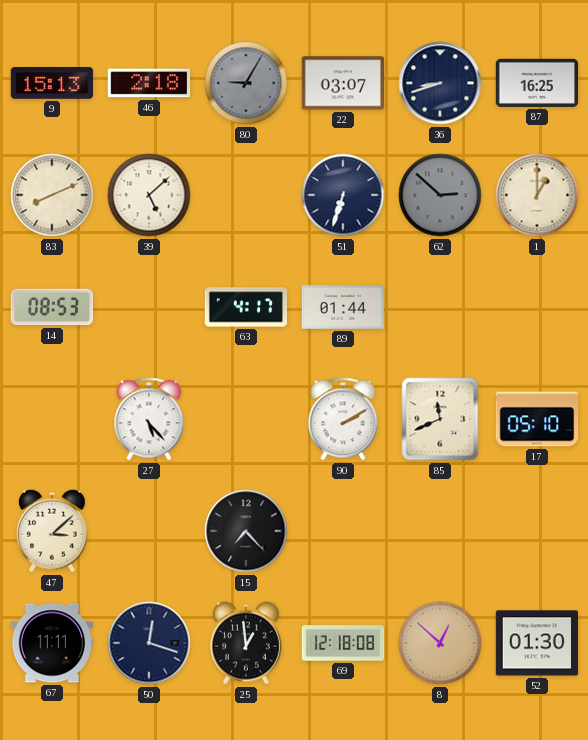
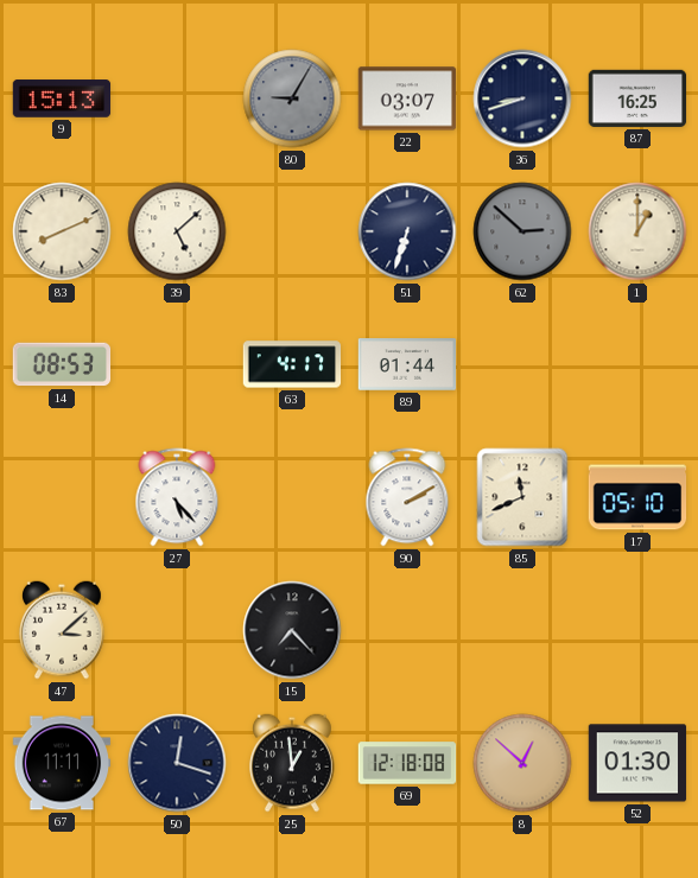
46: 2:18 -> none
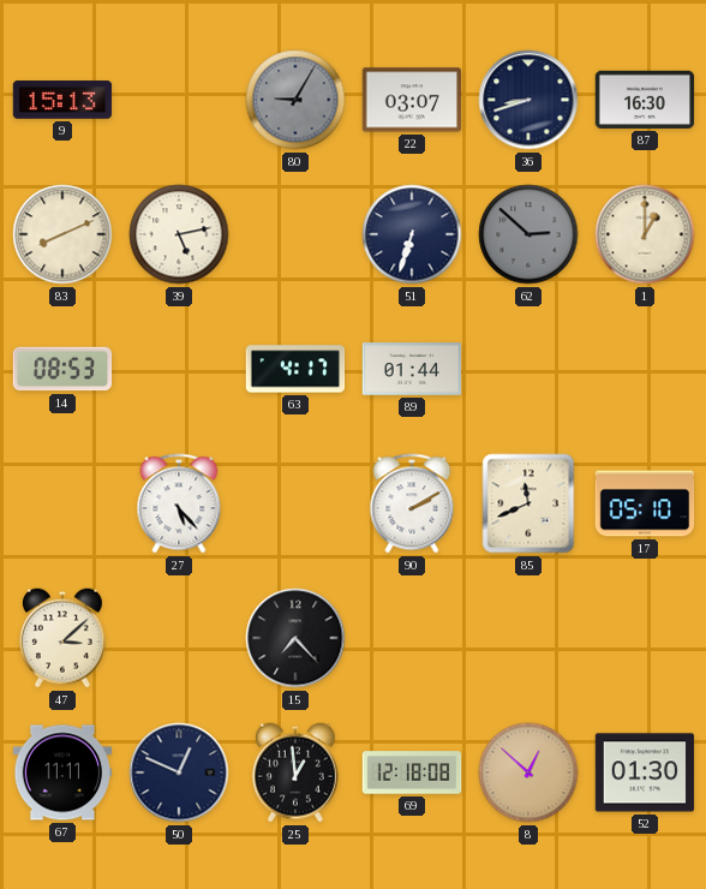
87: 16:25 -> 16:30
39: 5:08 -> 5:13
50: 12:18 -> 12:49
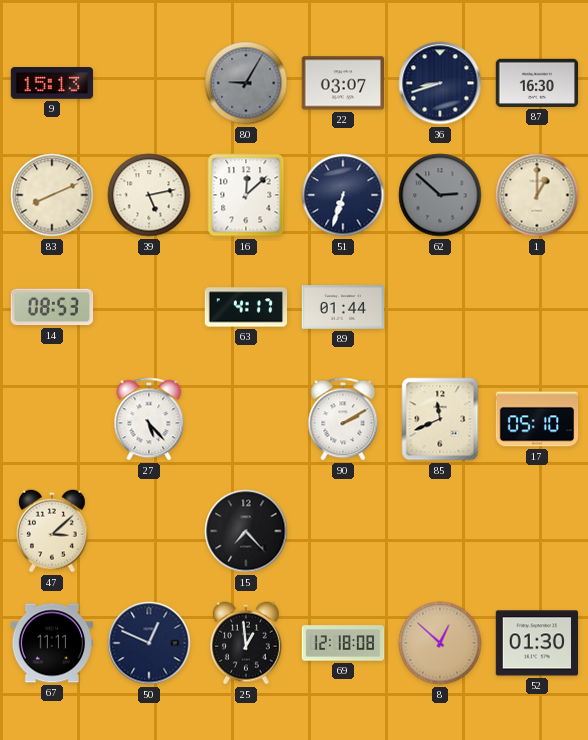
16: none -> 12:08
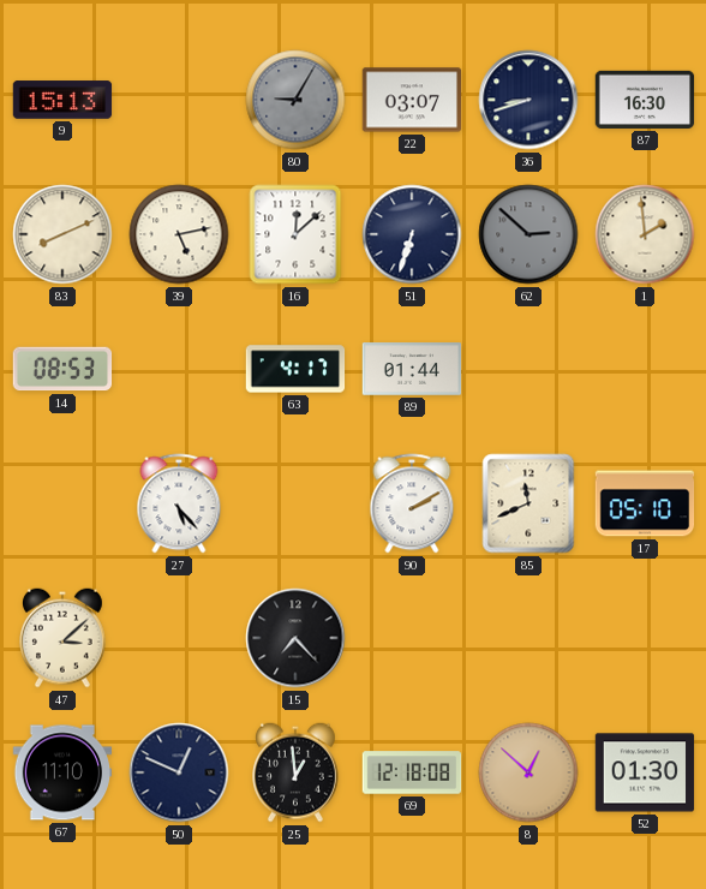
1: 1:00 -> 1:59
67: 11:11 -> 11:10
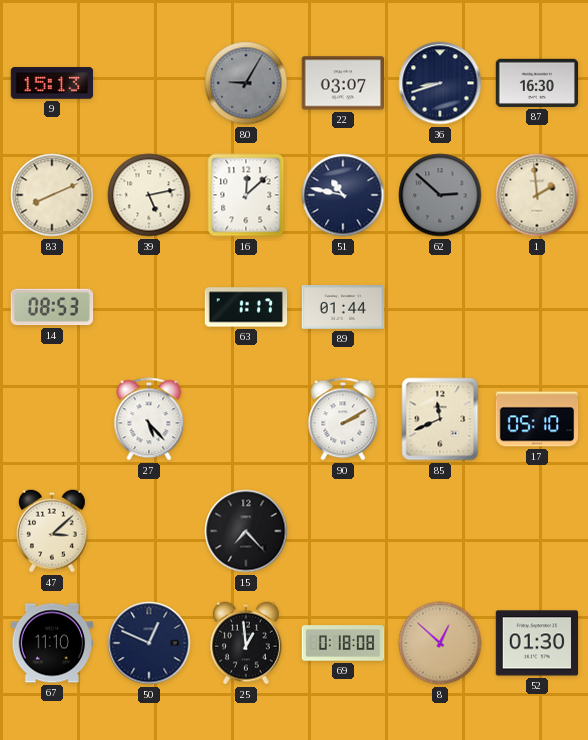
51: 6:33 -> 10:47
63: 4:17 -> 1:17
69: 12:18 -> 0:18
